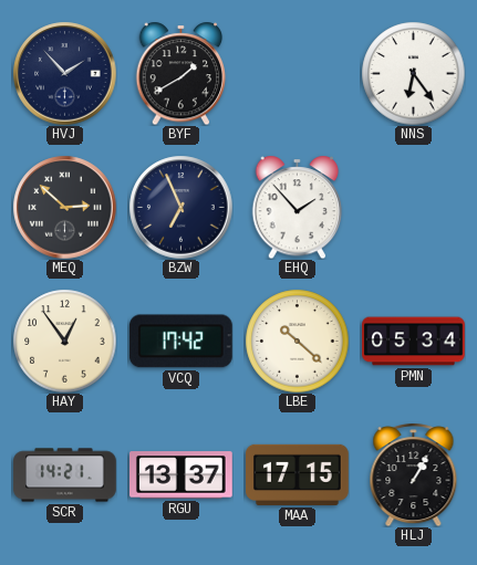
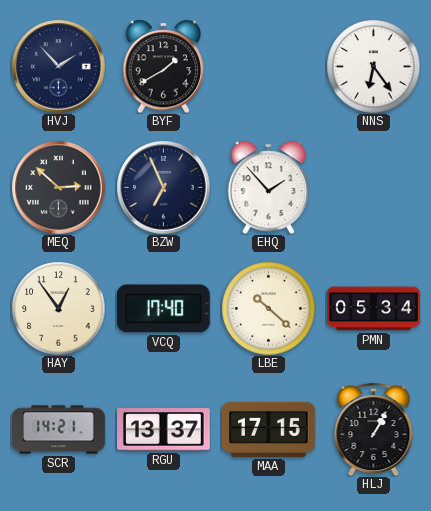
VCQ: 17:42 -> 17:40
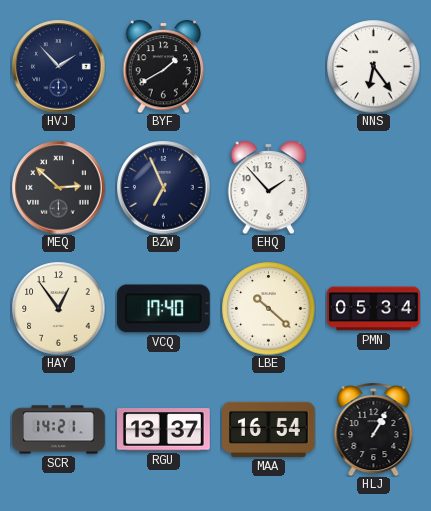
MAA: 17:15 -> 16:54
